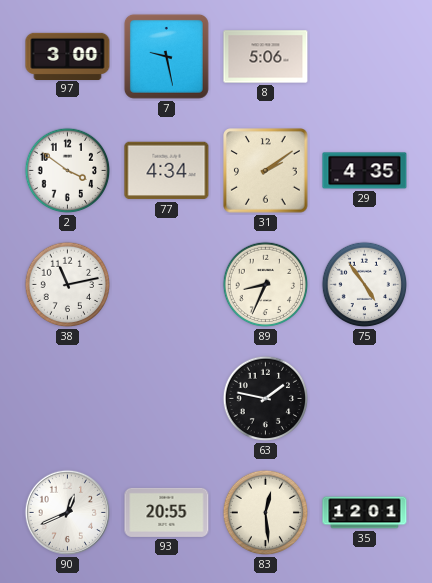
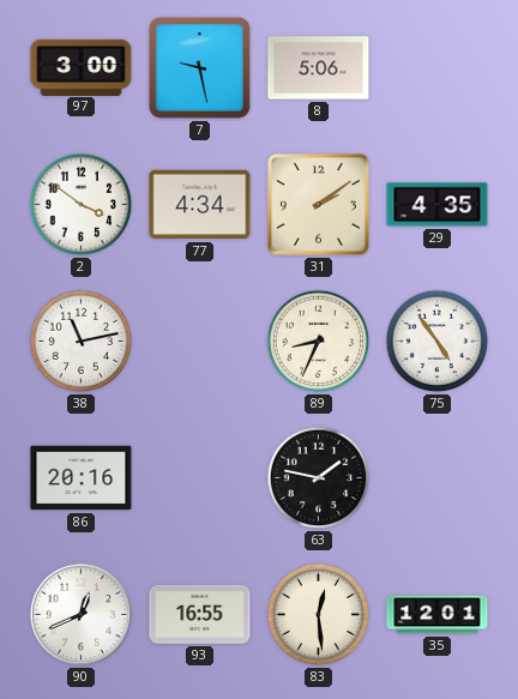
86: none -> 20:16
93: 20:55 -> 16:55
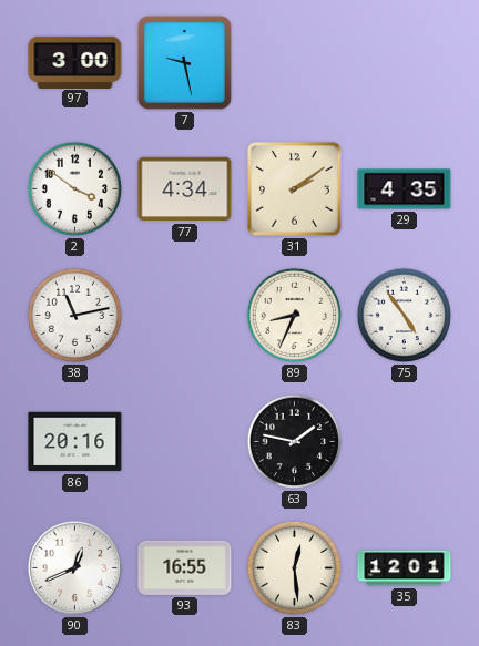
8: 5:06 -> none
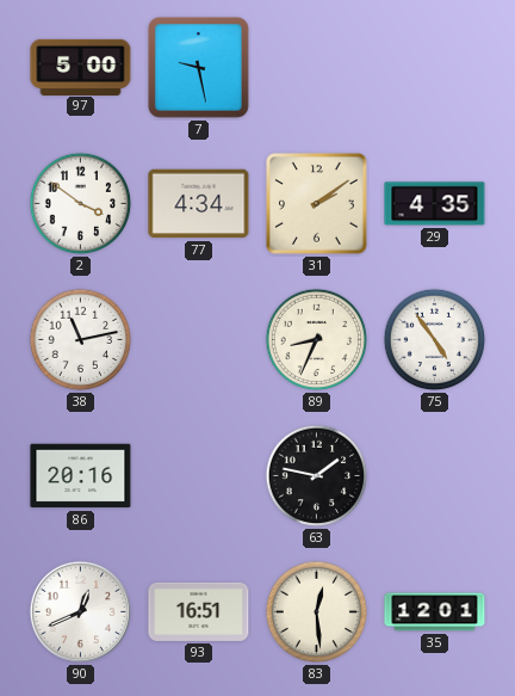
97: 3:00 -> 5:00
93: 16:55 -> 16:51
